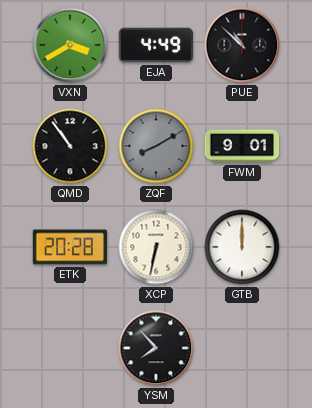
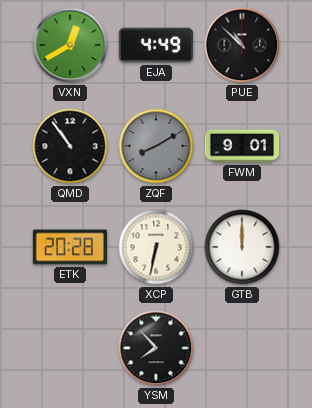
VXN: 3:40 -> 12:40
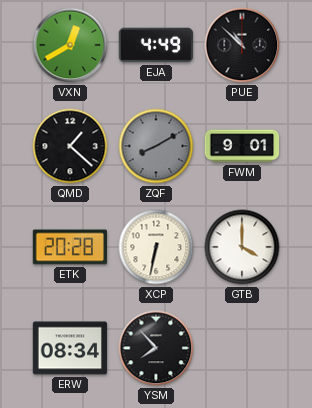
QMD: 10:54 -> 1:22
GTB: 12:00 -> 4:00
ERW: none -> 08:34
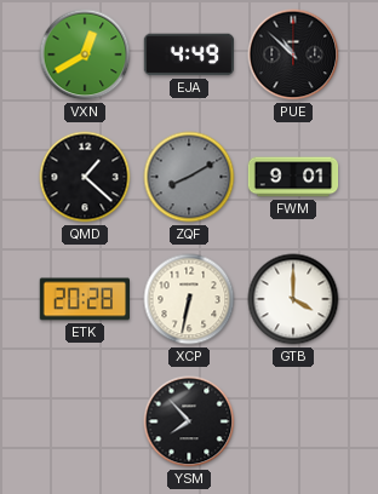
ERW: 08:34 -> none
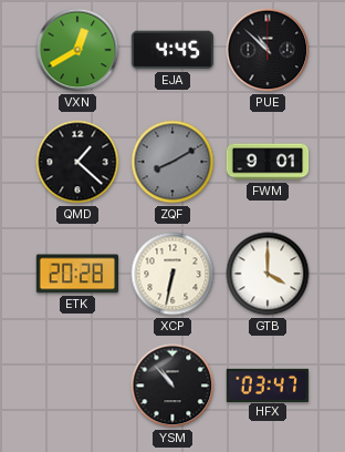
EJA: 4:49 -> 4:45
YSM: 7:53 -> 10:53
HFX: none -> 03:47
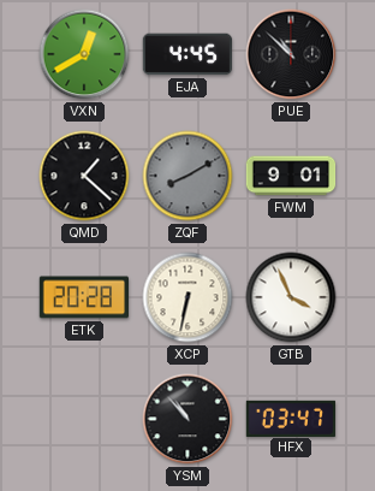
GTB: 4:00 -> 3:56
